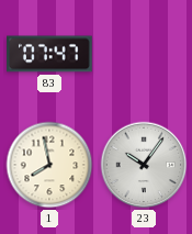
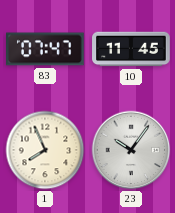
10: none -> 11:45
1: 7:58 -> 7:56
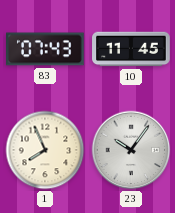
83: 07:47 -> 07:43
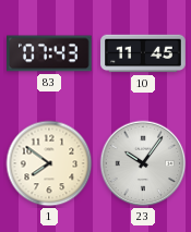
1: 7:56 -> 7:51
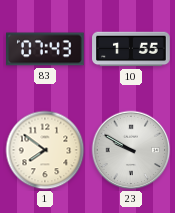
10: 11:45 -> 1:55
23: 10:06 -> 9:50
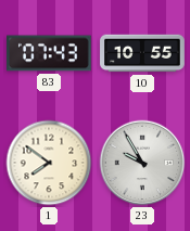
10: 1:55 -> 10:55
23: 9:50 -> 9:55
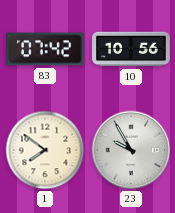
83: 07:43 -> 07:42
10: 10:55 -> 10:56
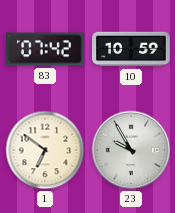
10: 10:56 -> 10:59
1: 7:51 -> 6:51
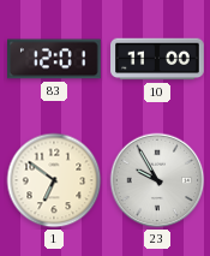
83: 07:42 -> 12:01
10: 10:59 -> 11:00
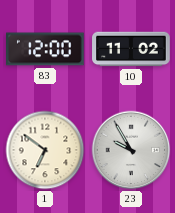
83: 12:01 -> 12:00
10: 11:00 -> 11:02
